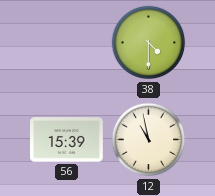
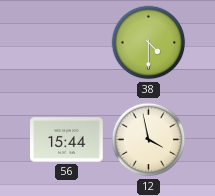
56: 15:39 -> 15:44
12: 10:58 -> 3:58
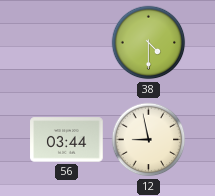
56: 15:44 -> 03:44
12: 3:58 -> 8:58
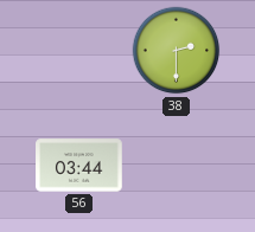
38: 4:30 -> 2:30
12: 8:58 -> none
